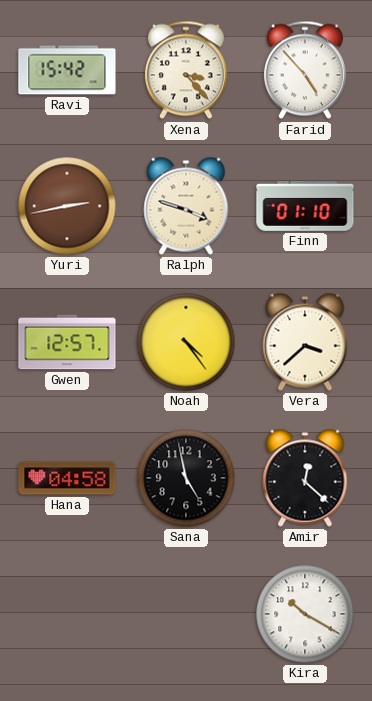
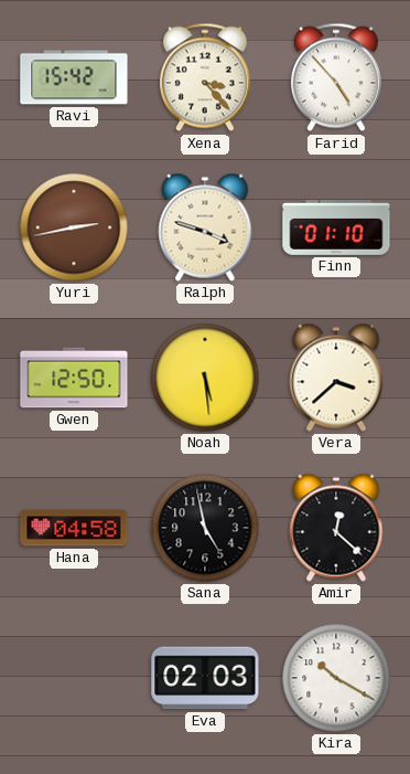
Gwen: 12:57 -> 12:50
Noah: 4:24 -> 5:29
Eva: none -> 02:03
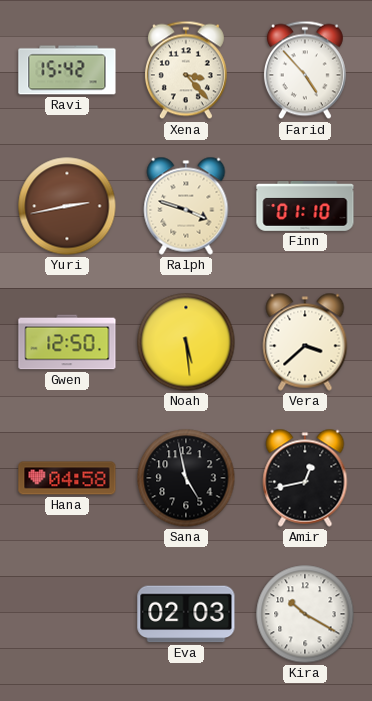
Amir: 12:22 -> 12:43
